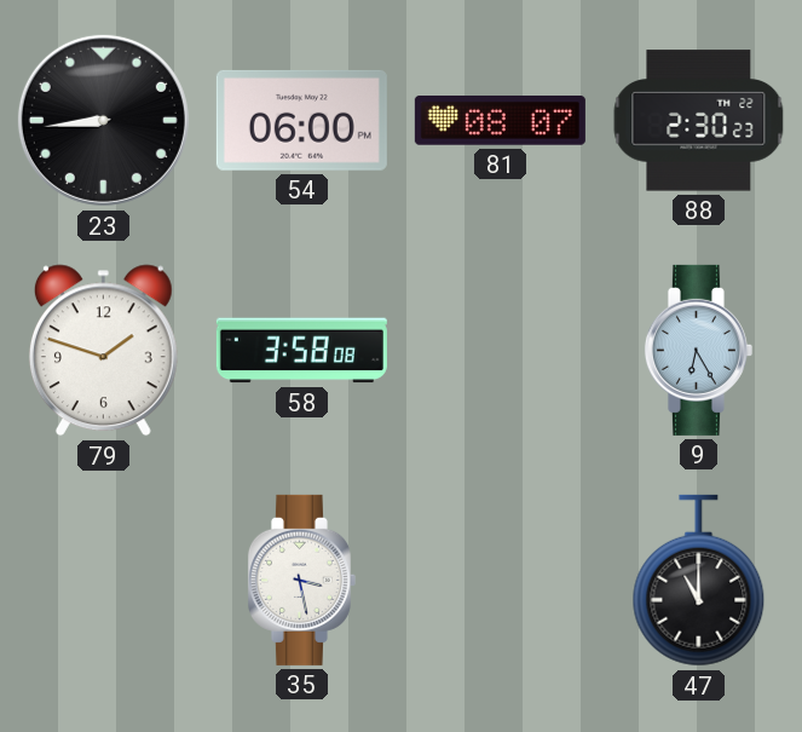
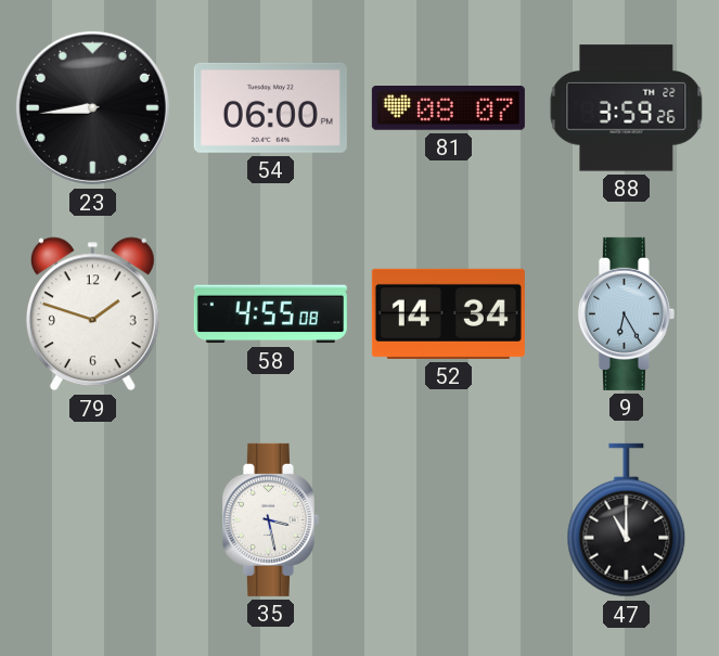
88: 2:30 -> 3:59
58: 3:58 -> 4:55
52: none -> 14:34
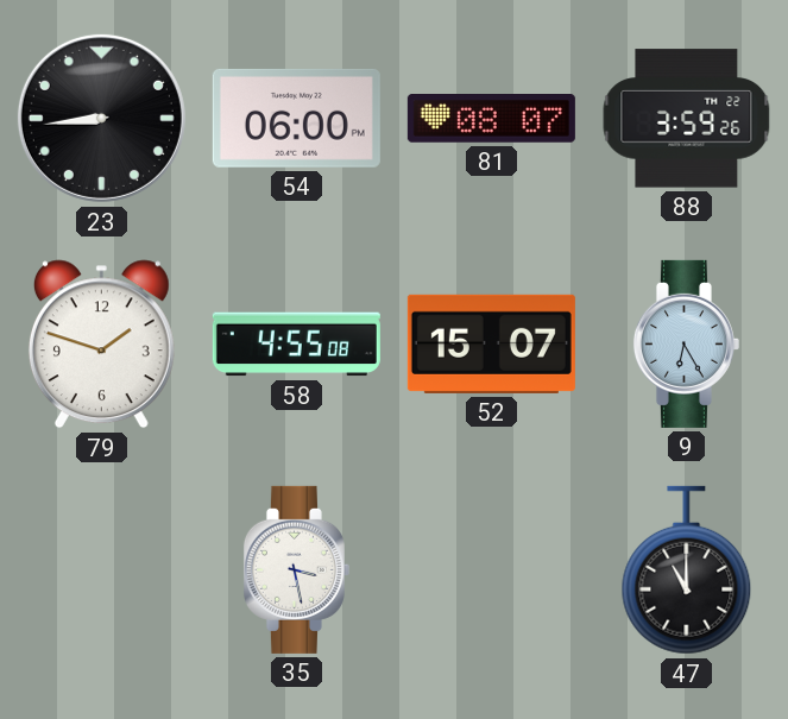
52: 14:34 -> 15:07
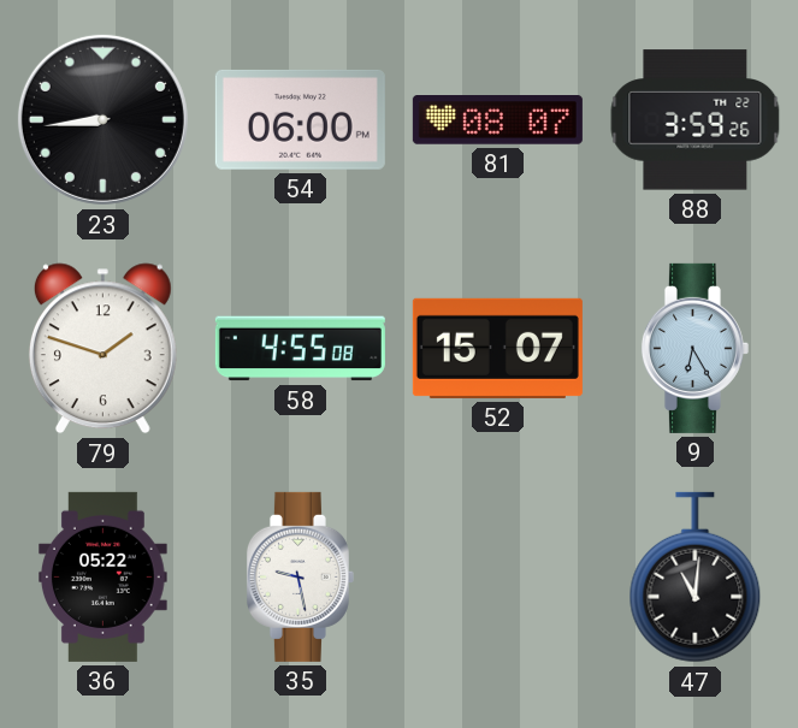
36: none -> 05:22
35: 3:28 -> 9:28
47: 11:00 -> 11:01
